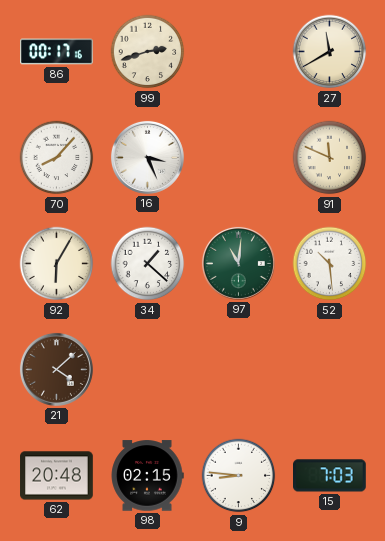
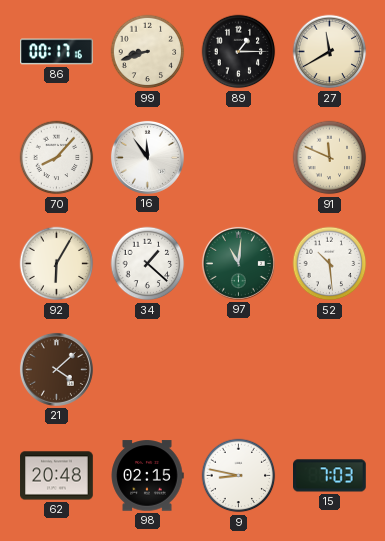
99: 2:42 -> 8:42
89: none -> 1:15
16: 3:26 -> 11:54
9: 8:46 -> 8:47
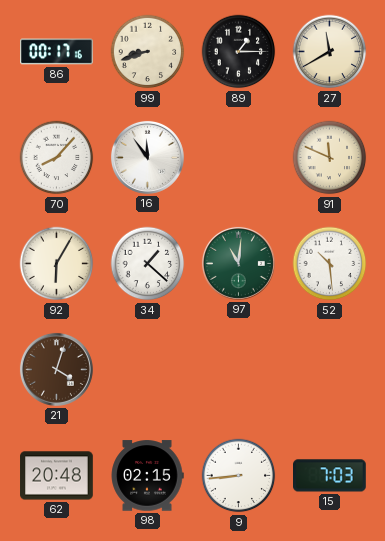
21: 4:08 -> 4:03
9: 8:47 -> 8:44
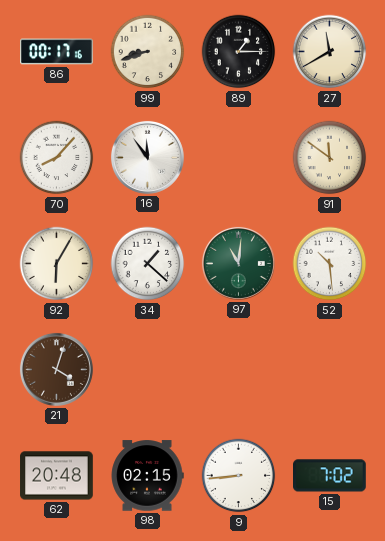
91: 11:49 -> 11:51
15: 7:03 -> 7:02
